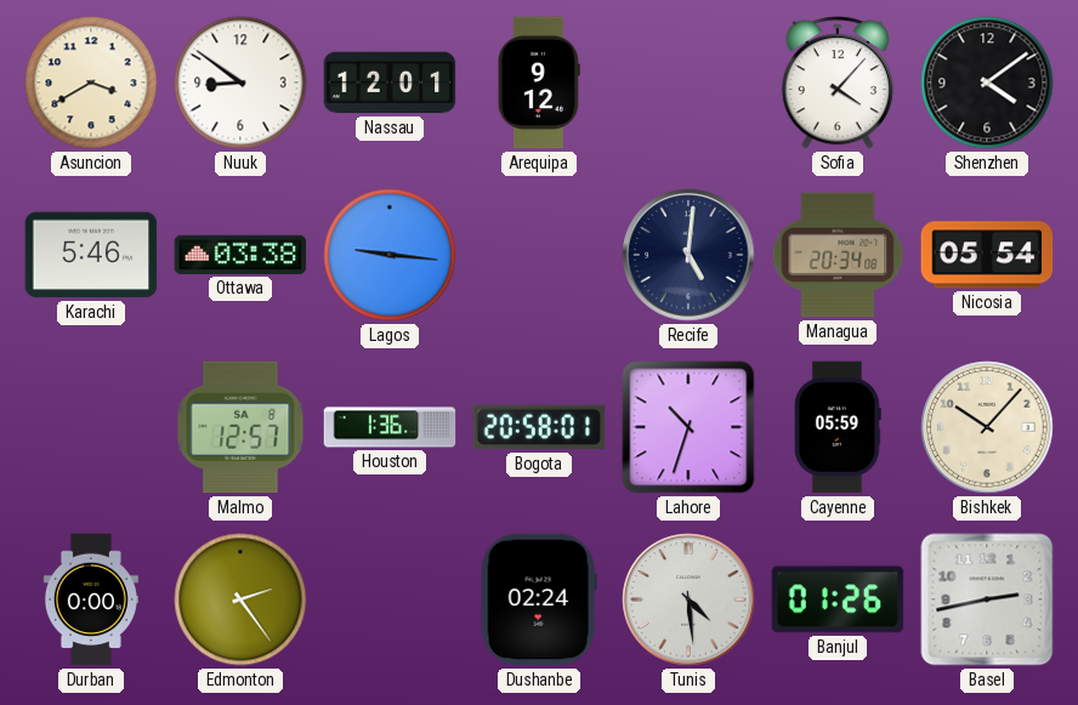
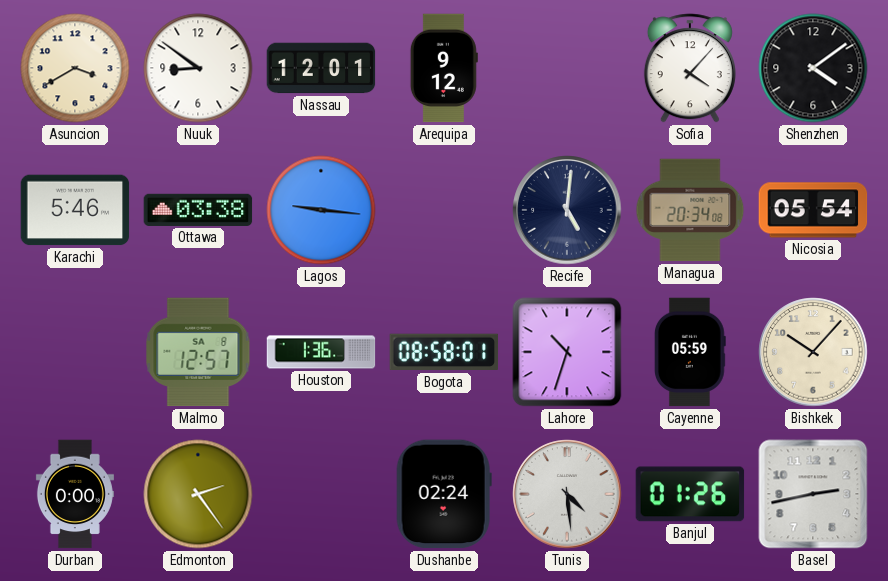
Bogota: 20:58 -> 08:58
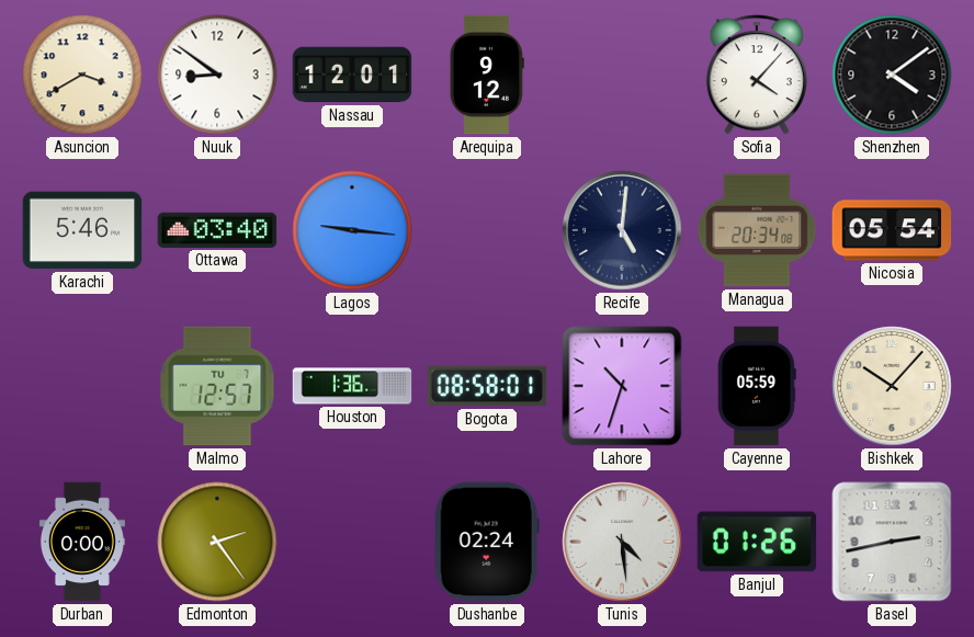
Ottawa: 03:38 -> 03:40
Malmo date: SA 8 -> TU 7
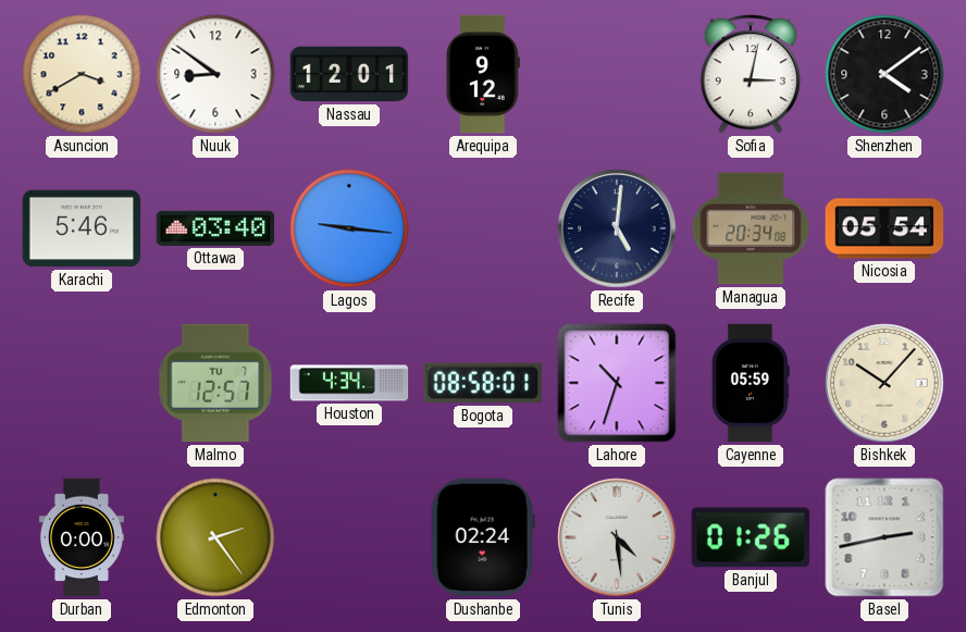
Sofia: 4:07 -> 3:02
Houston: 1:36 -> 4:34
